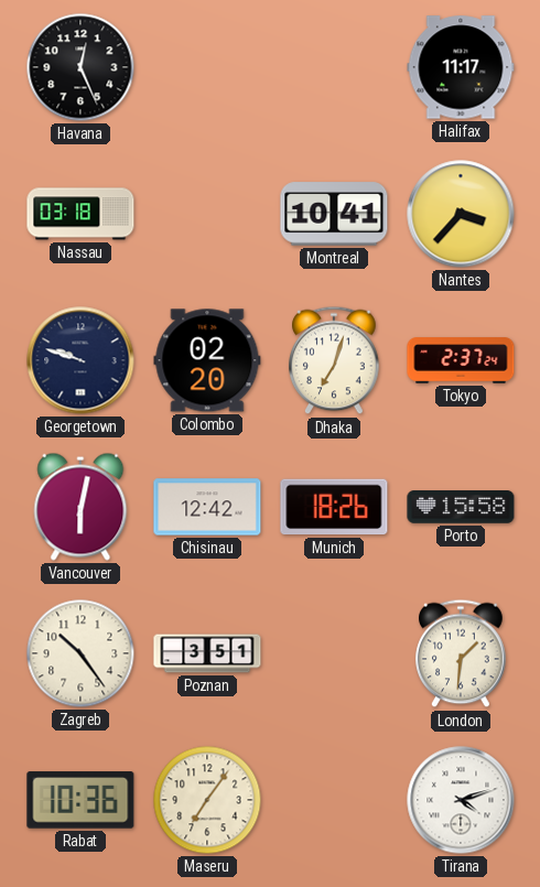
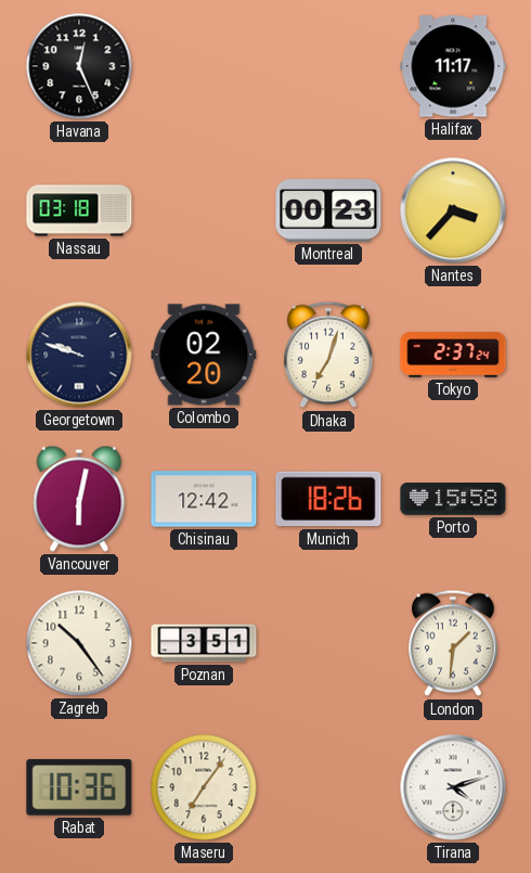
Montreal: 10:41 -> 00:23
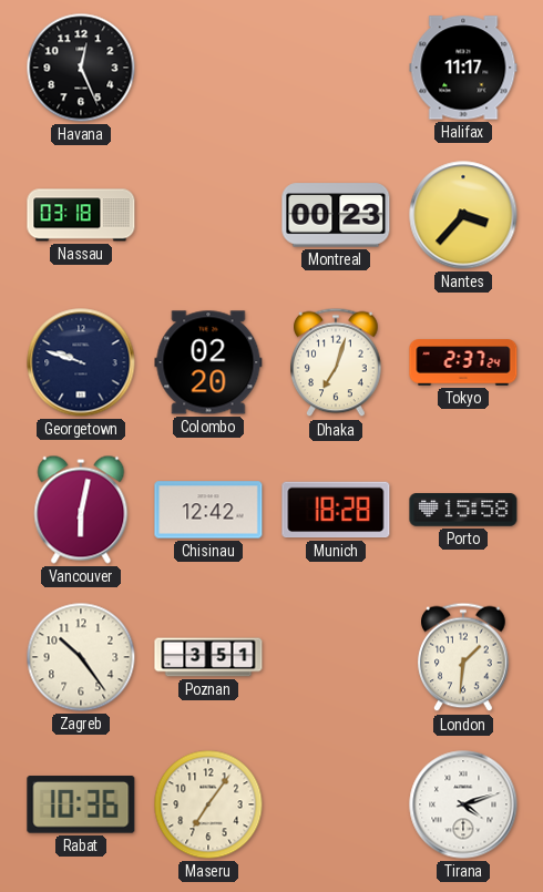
Munich: 18:26 -> 18:28
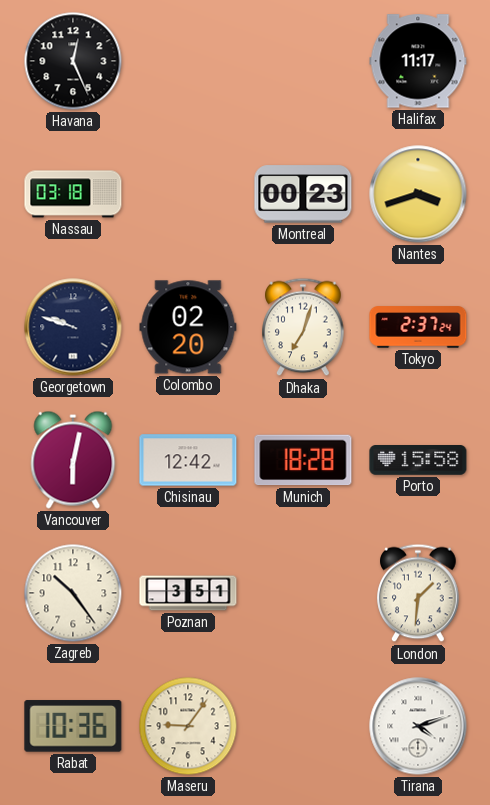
Nantes: 3:37 -> 3:42
Maseru: 7:06 -> 9:06
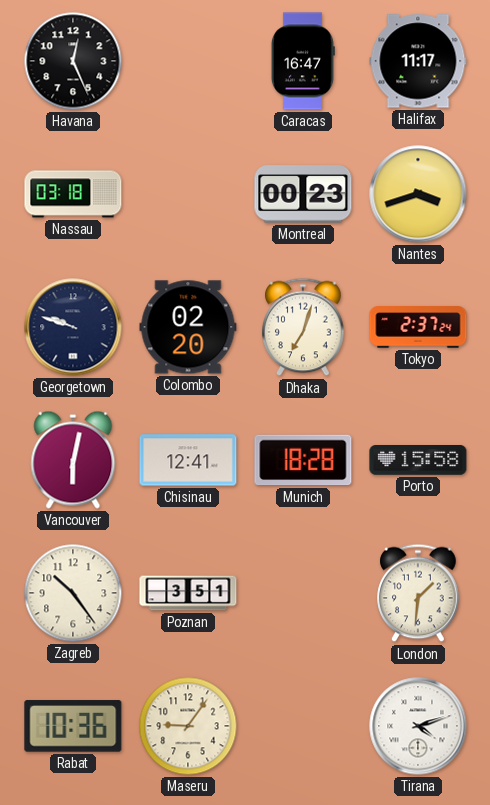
Caracas: none -> 16:47
Chisinau: 12:42 -> 12:41
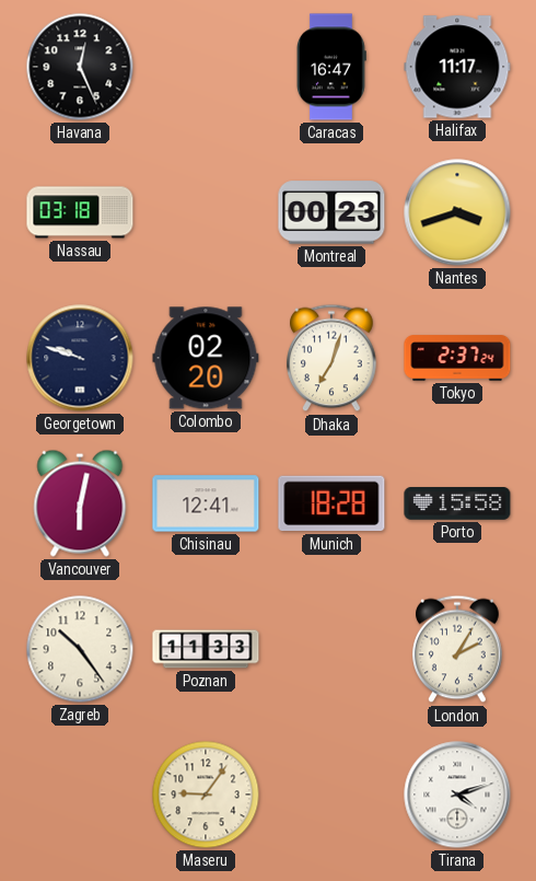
Poznan: 3:51 -> 11:33
London: 1:31 -> 2:05
Rabat: 10:36 -> none
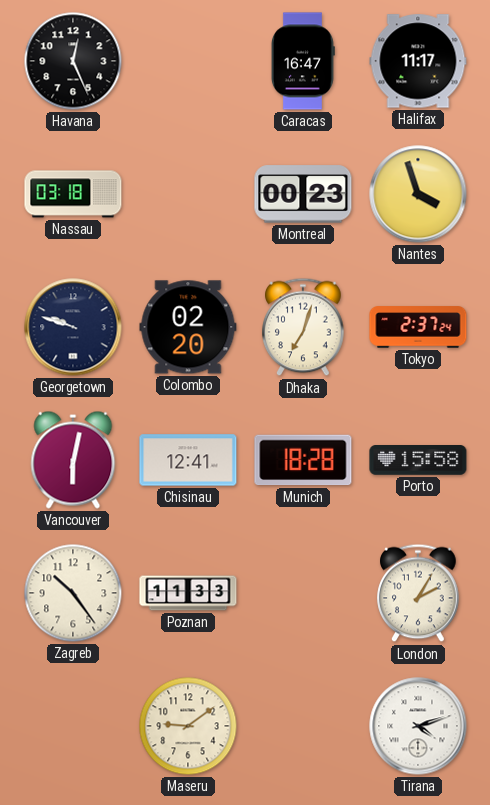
Nantes: 3:42 -> 3:57
Maseru: 9:06 -> 9:09
